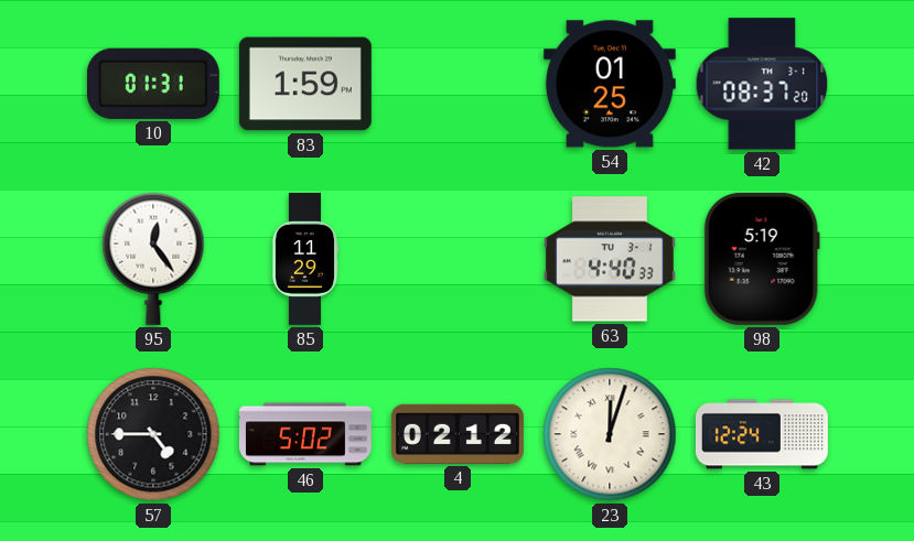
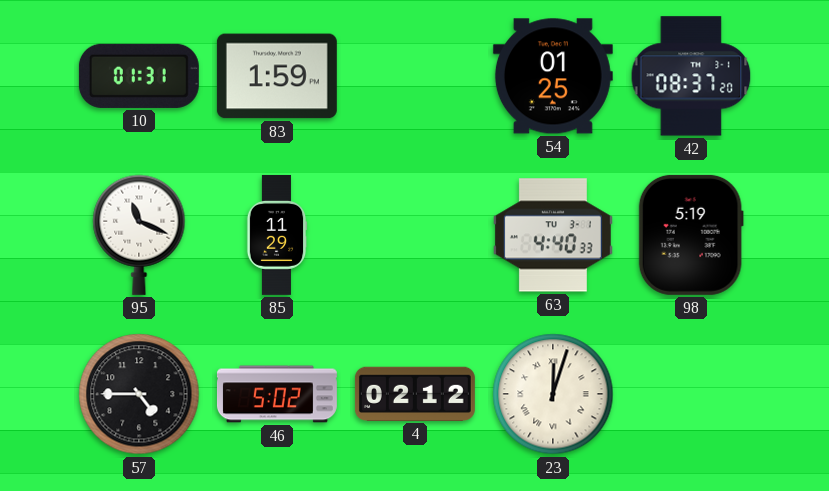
95: 12:24 -> 11:19
43: 12:24 -> none
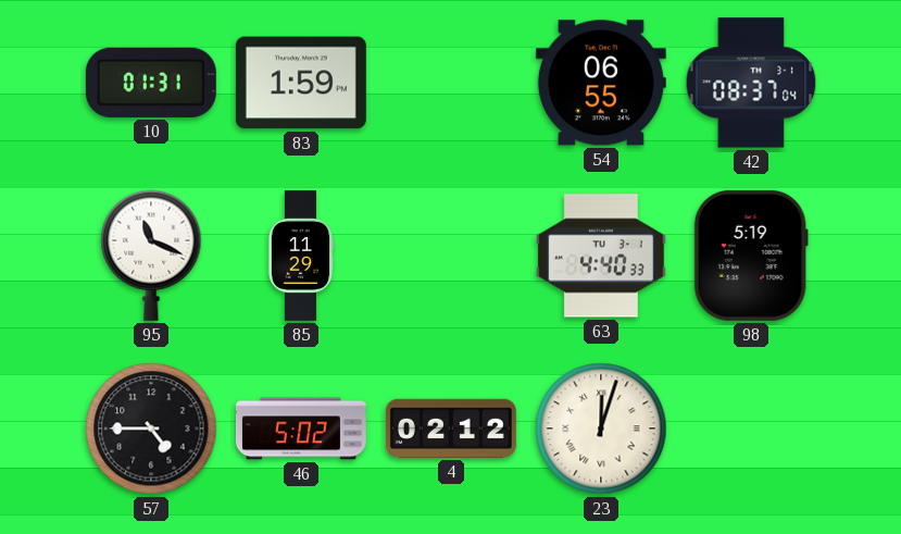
54: 01:25 -> 06:55
42: 08:37:20 -> 08:37:04
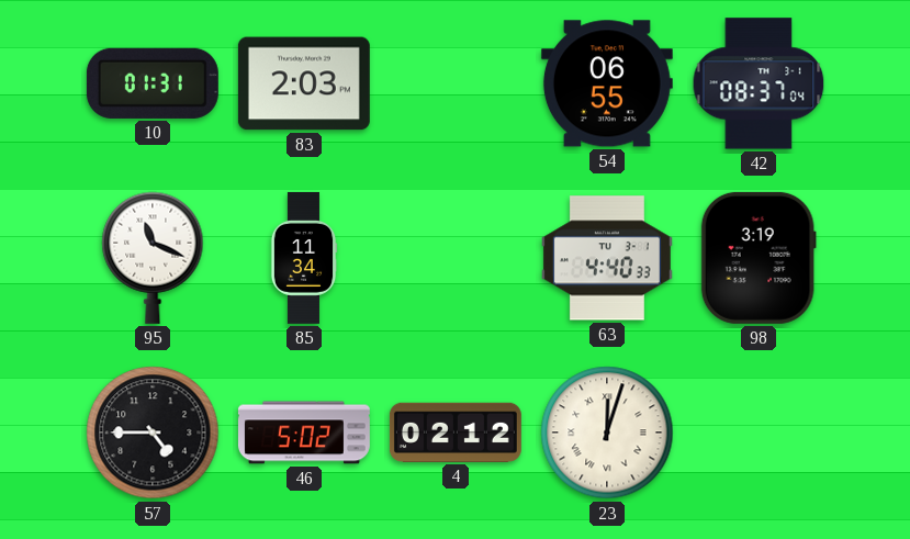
83: 1:59 -> 2:03
85: 11:29 -> 11:34
98: 5:19 -> 3:19
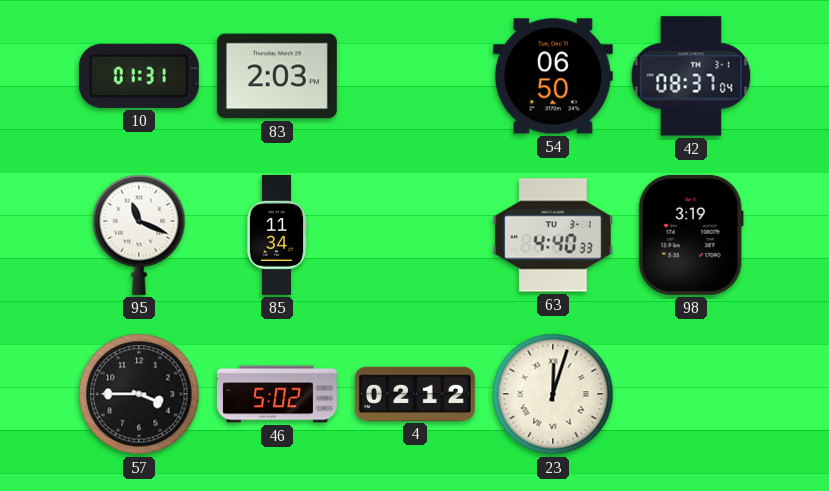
54: 06:55 -> 06:50
57: 4:45 -> 3:45
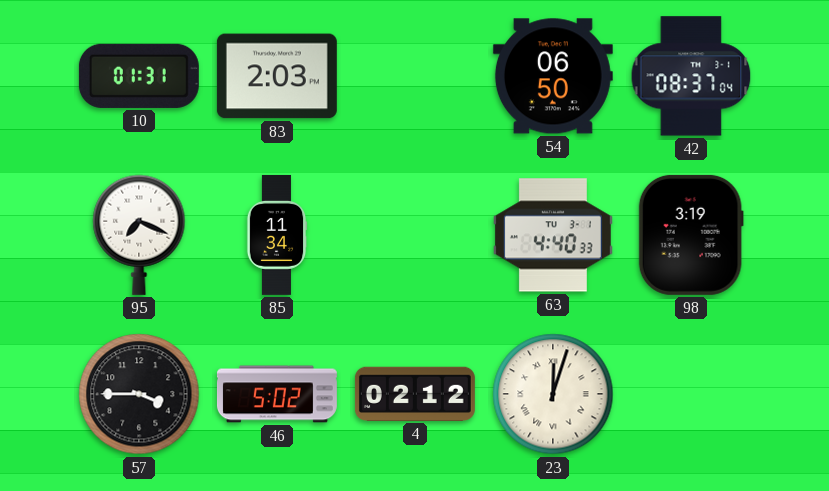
95: 11:19 -> 7:19
